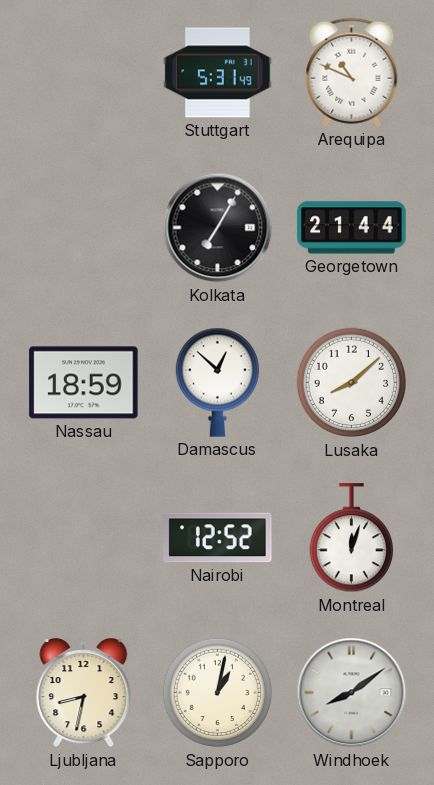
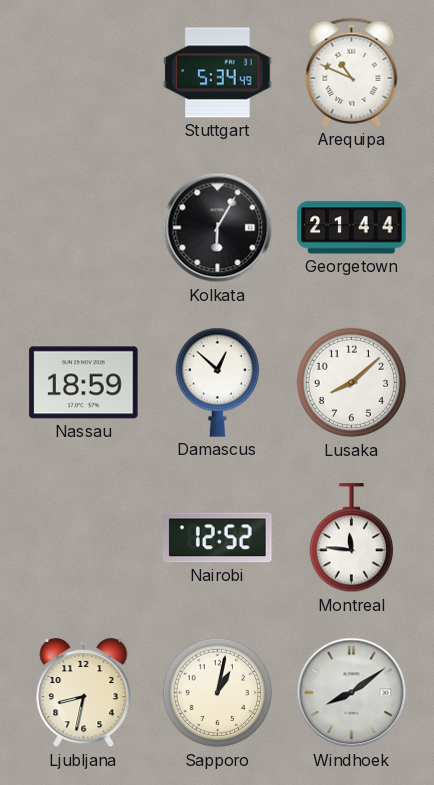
Stuttgart: 5:31 -> 5:34
Kolkata: 7:05 -> 6:05
Montreal: 12:03 -> 11:46
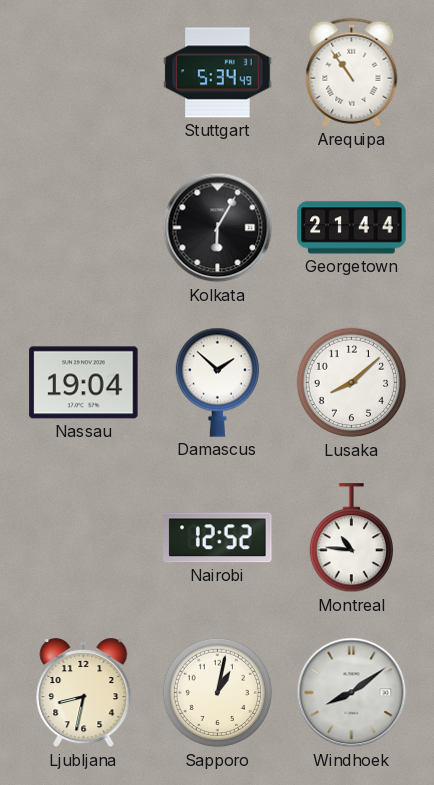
Arequipa: 10:49 -> 10:54
Nassau: 18:59 -> 19:04
Damascus: 12:52 -> 1:52
Montreal: 11:46 -> 10:46
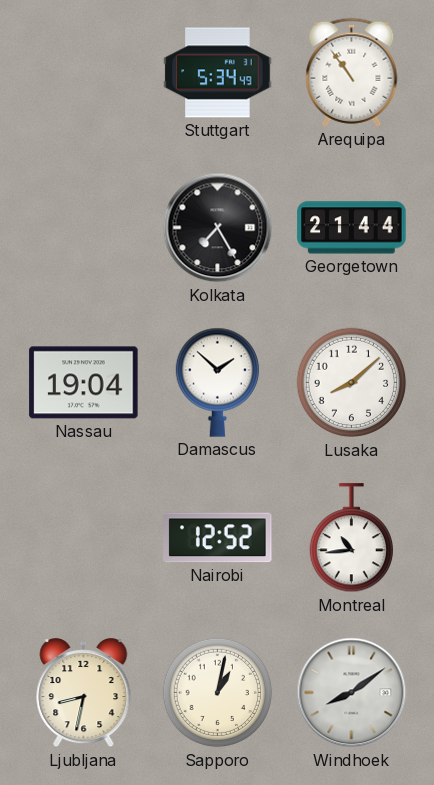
Kolkata: 6:05 -> 7:25
Montreal: 10:46 -> 10:44
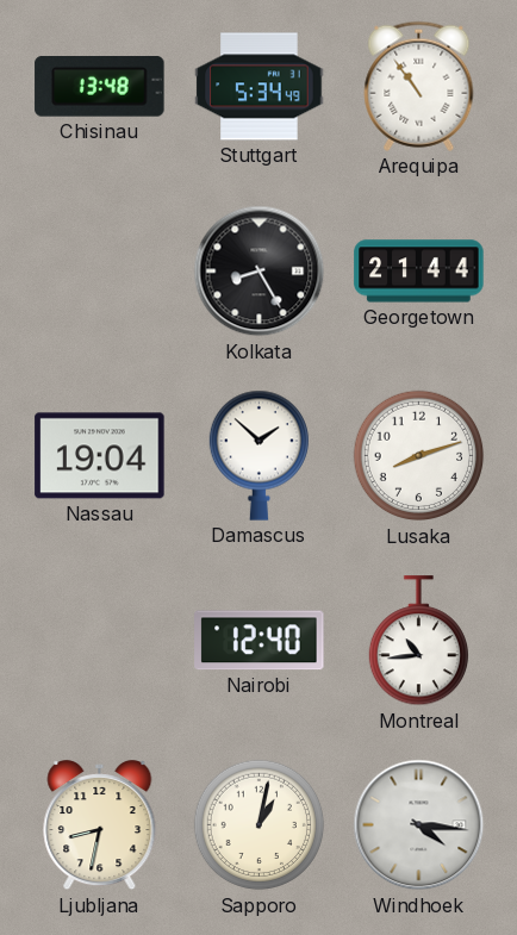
Chisinau: none -> 13:48
Kolkata: 7:25 -> 8:25
Lusaka: 8:08 -> 8:12
Nairobi: 12:52 -> 12:40
Windhoek: 8:09 -> 4:16
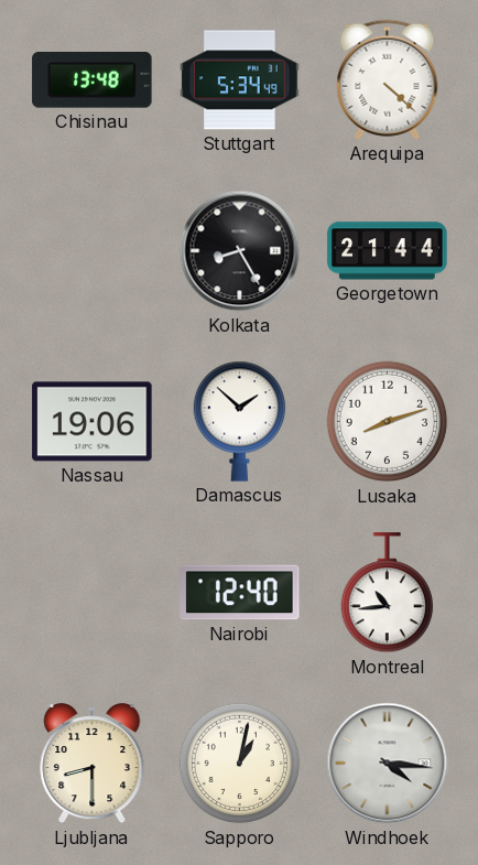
Arequipa: 10:54 -> 4:22
Nassau: 19:04 -> 19:06
Ljubljana: 8:32 -> 8:30
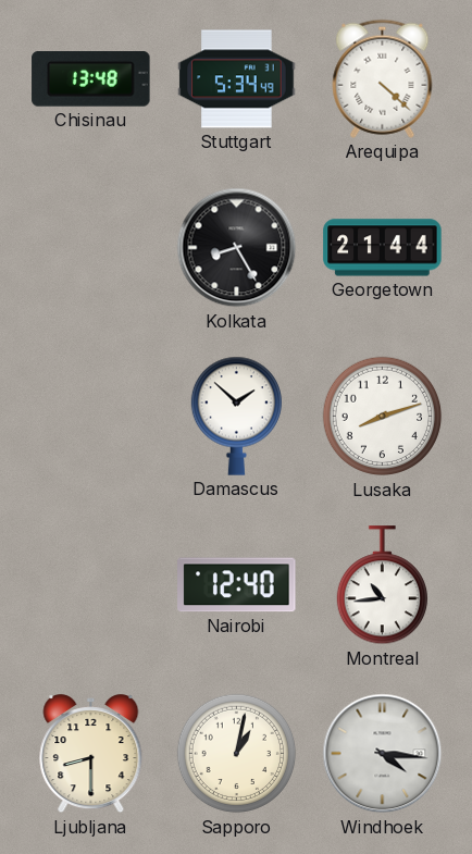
Nassau: 19:06 -> none
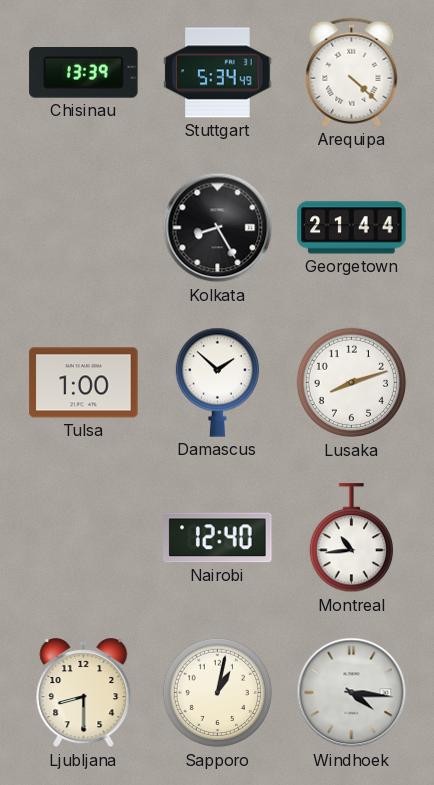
Chisinau: 13:48 -> 13:39
Tulsa: none -> 1:00
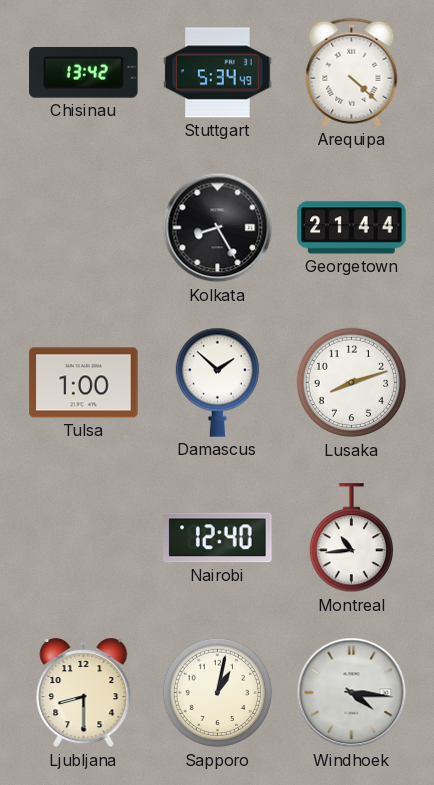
Chisinau: 13:39 -> 13:42
